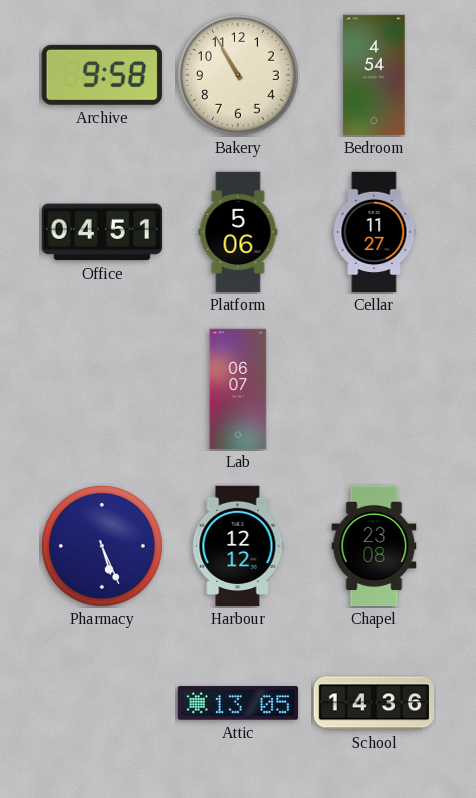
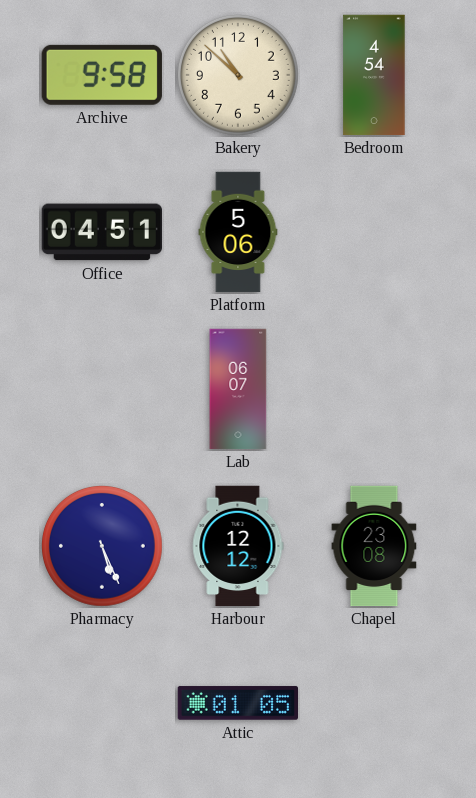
Bakery: 10:55 -> 10:52
Cellar: 11:27 -> none
Attic: 13:05 -> 01:05
School: 14:36 -> none
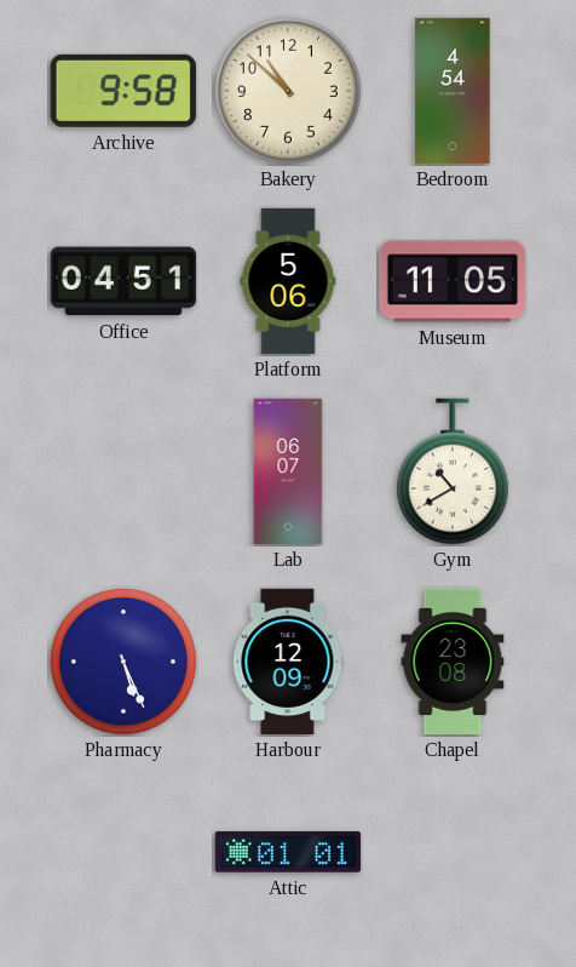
Museum: none -> 11:05
Gym: none -> 10:40
Harbour: 12:12 -> 12:09
Attic: 01:05 -> 01:01
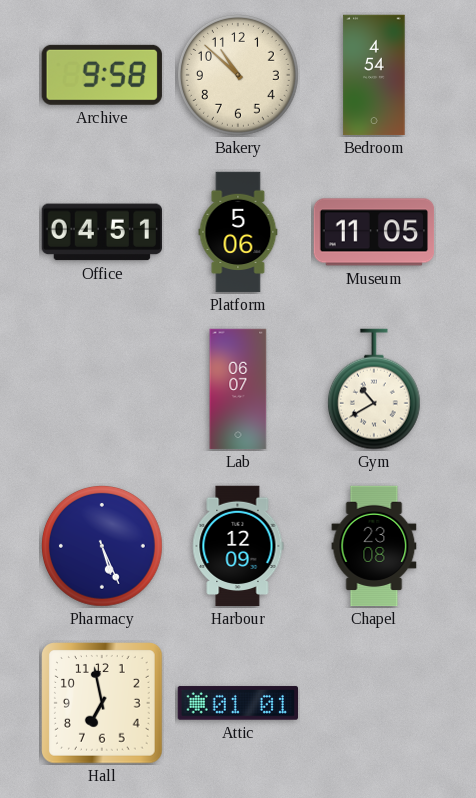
Hall: none -> 6:58
